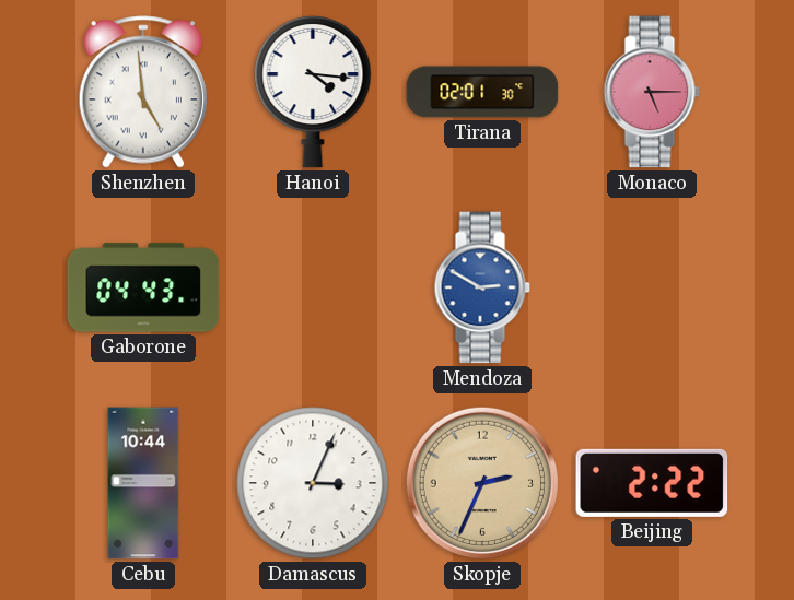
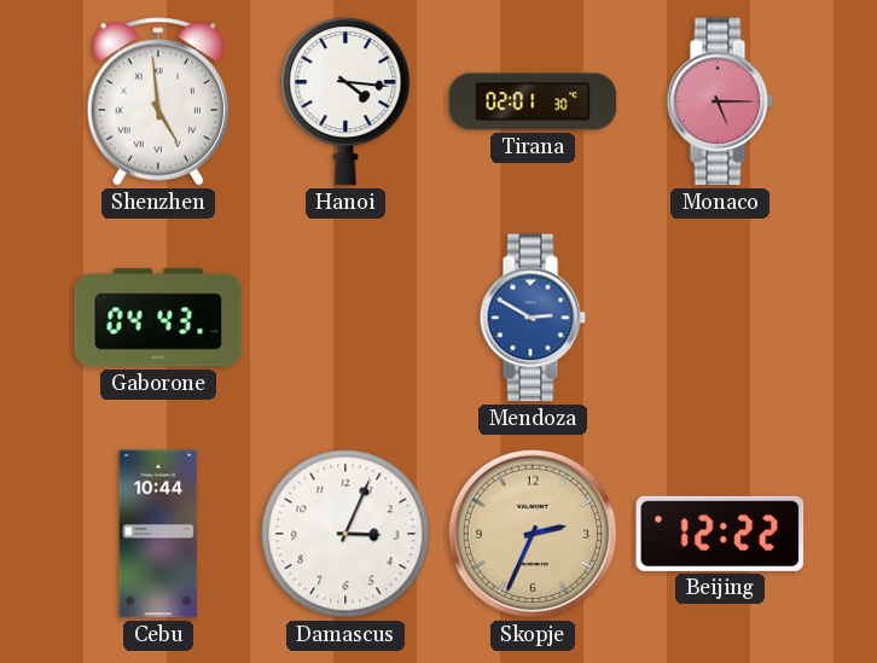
Beijing: 2:22 -> 12:22
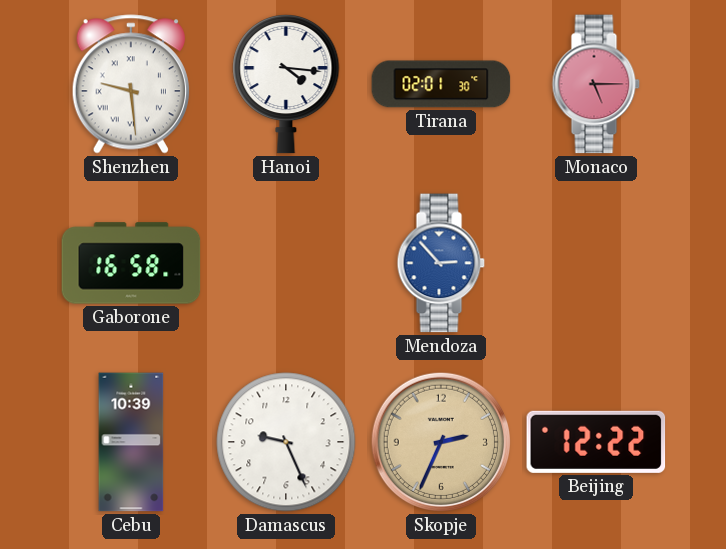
Shenzhen: 4:59 -> 9:29
Gaborone: 04:43 -> 16:58
Mendoza: 2:50 -> 2:53
Cebu: 10:44 -> 10:39
Damascus: 3:04 -> 9:26
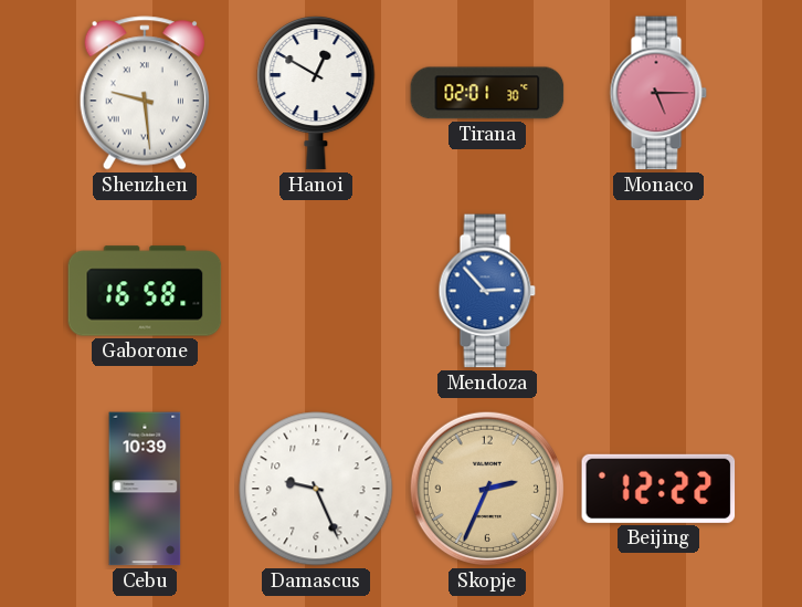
Hanoi: 4:16 -> 12:50
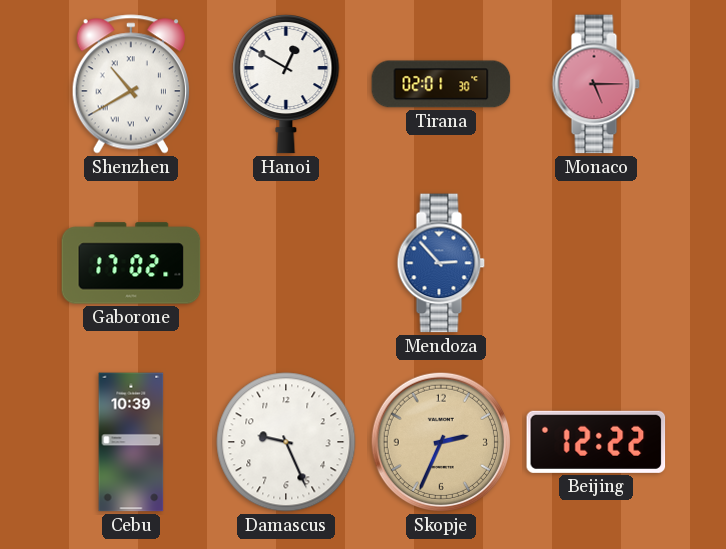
Shenzhen: 9:29 -> 10:40
Gaborone: 16:58 -> 17:02
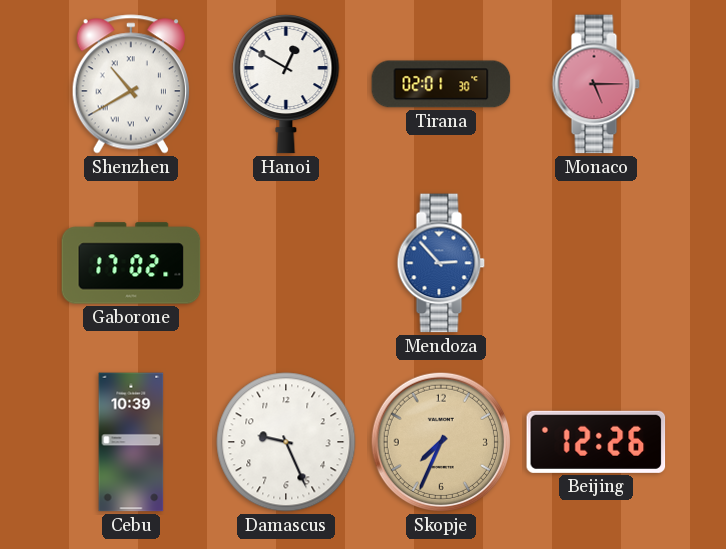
Skopje: 2:34 -> 7:34
Beijing: 12:22 -> 12:26
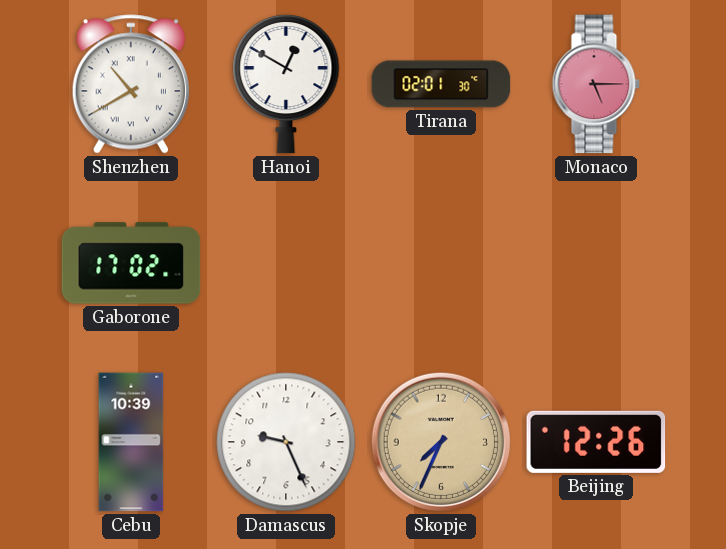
Mendoza: 2:53 -> none
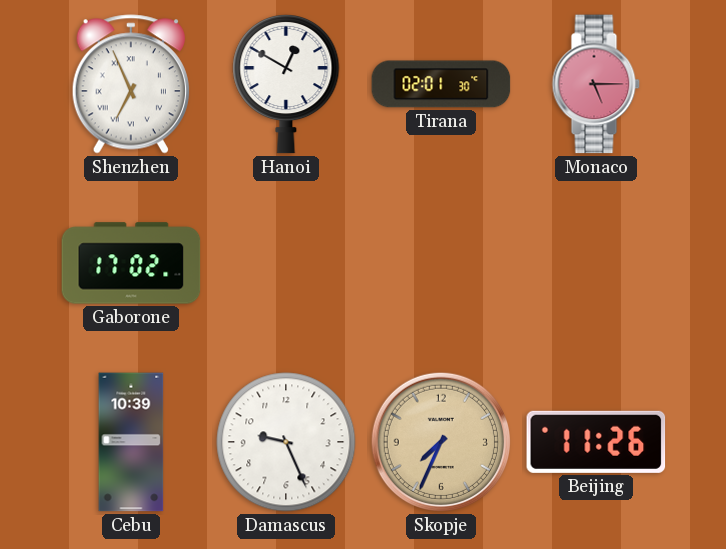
Shenzhen: 10:40 -> 6:56
Beijing: 12:26 -> 11:26
